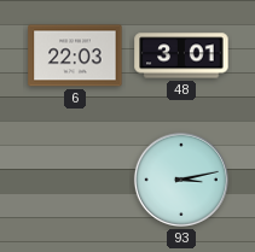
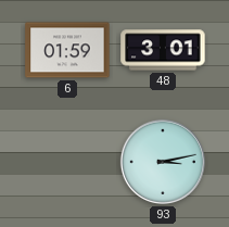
6: 22:03 -> 01:59
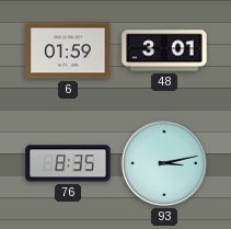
76: none -> 8:35
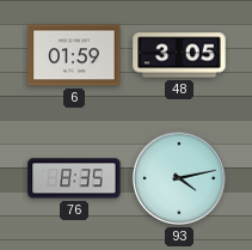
48: 3:01 -> 3:05
93: 3:13 -> 4:13
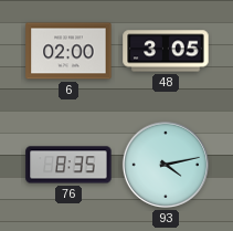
6: 01:59 -> 02:00
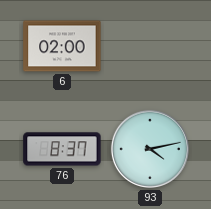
48: 3:05 -> none
76: 8:35 -> 8:37
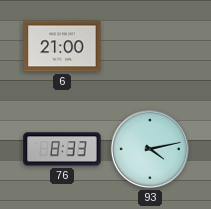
6: 02:00 -> 21:00
76: 8:37 -> 8:33
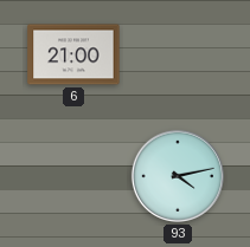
76: 8:33 -> none
